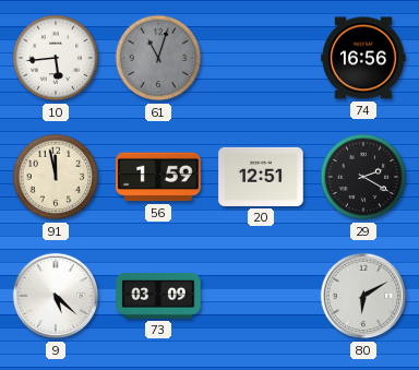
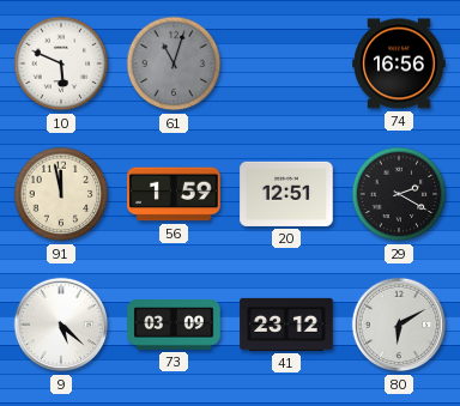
10: 5:44 -> 5:49
41: none -> 23:12
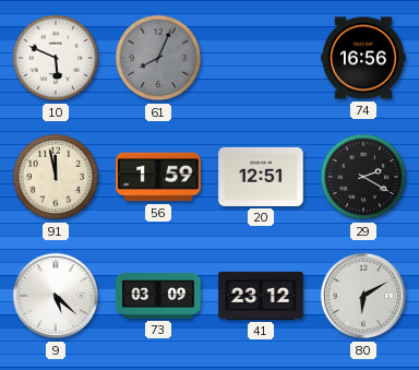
61: 11:03 -> 8:04
